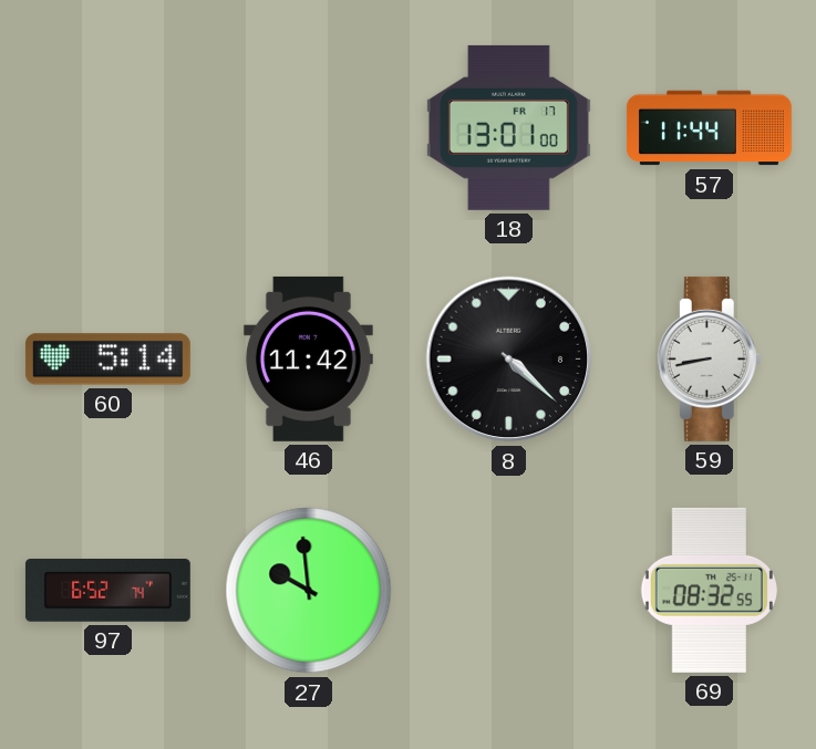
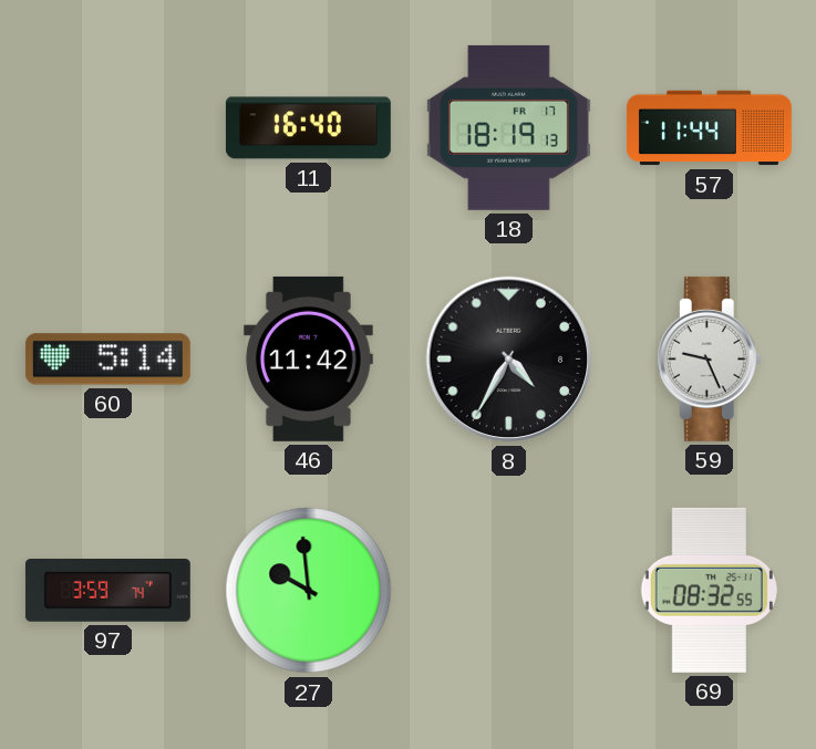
11: none -> 16:40
18: 13:01 -> 18:19
8: 4:22 -> 4:35
59: 8:43 -> 9:26
97: 6:52 -> 3:59
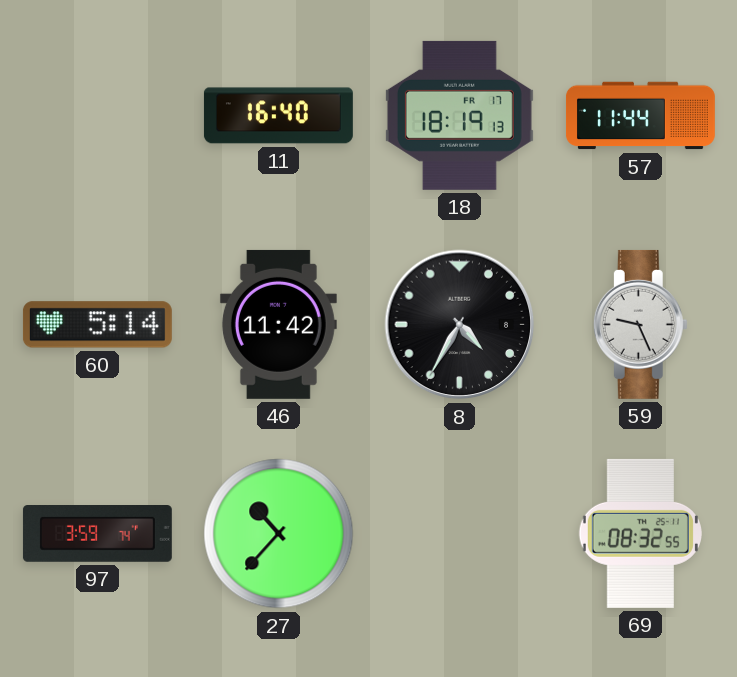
27: 9:59 -> 10:37
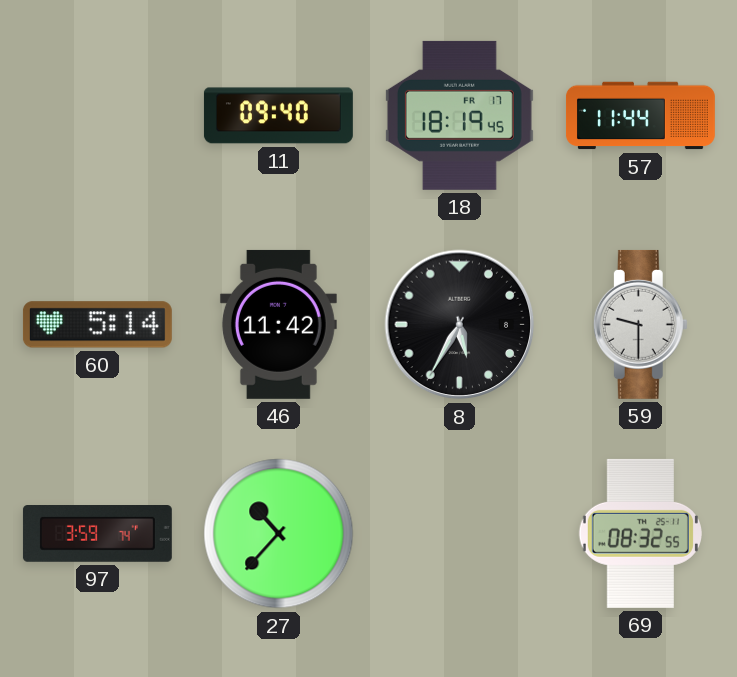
11: 16:40 -> 09:40
18: 18:19:13 -> 18:19:45
8: 4:35 -> 5:35
59: 9:26 -> 9:30
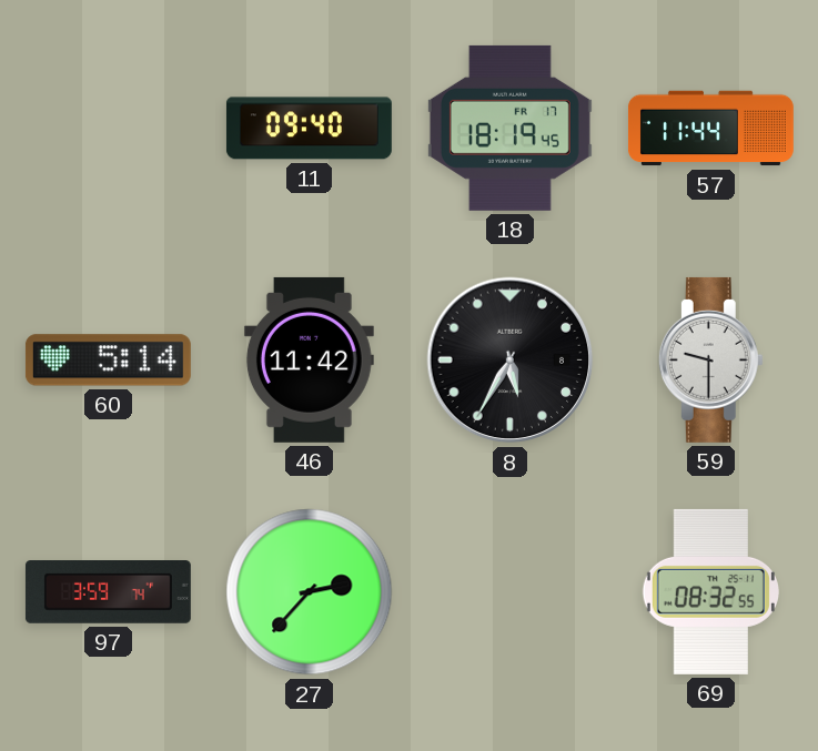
27: 10:37 -> 2:37
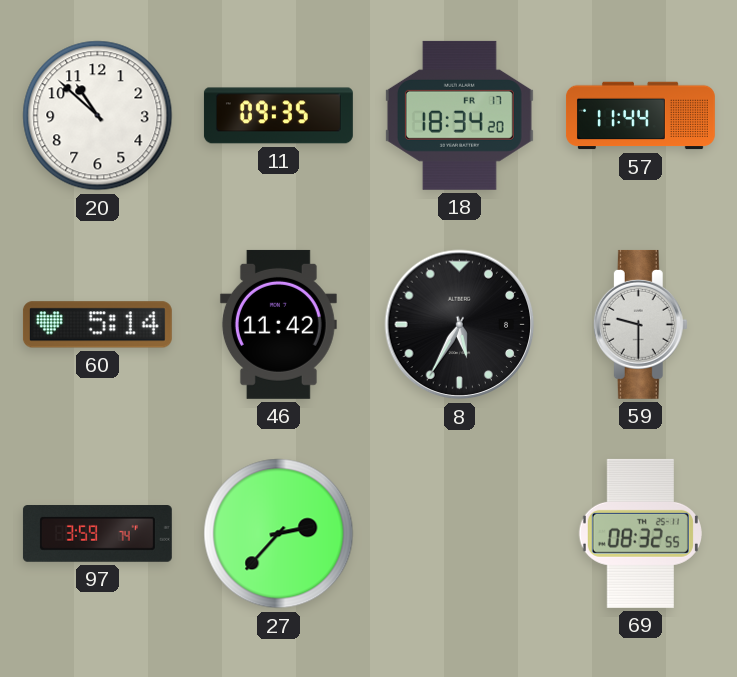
20: none -> 10:52
11: 09:40 -> 09:35
18: 18:19 -> 18:34
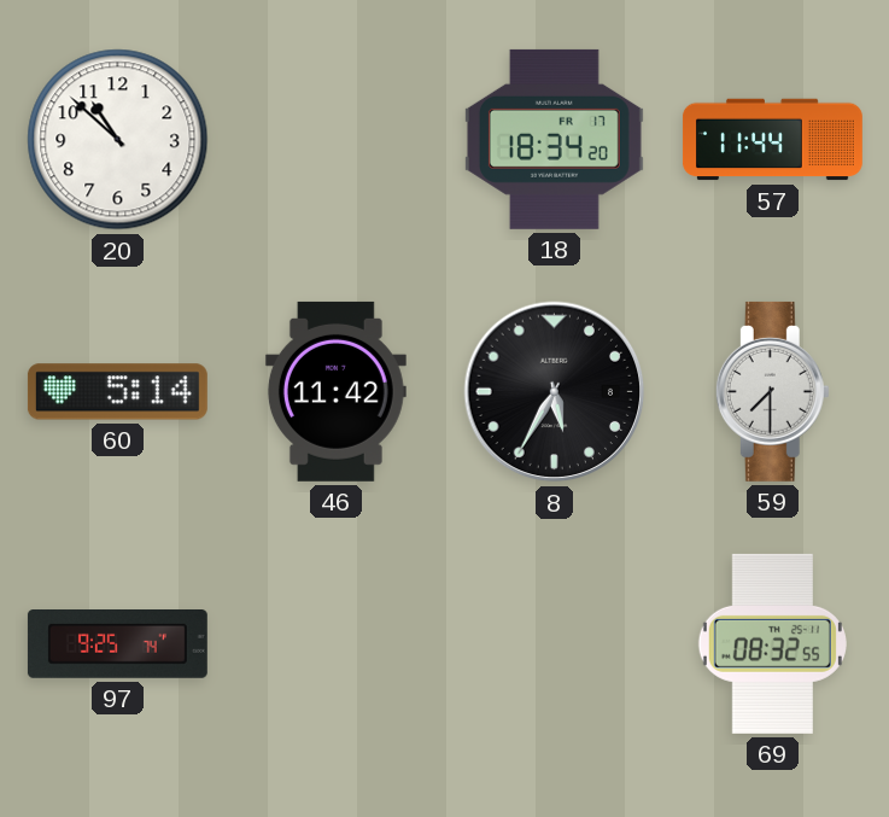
11: 09:35 -> none
59: 9:30 -> 7:30
97: 3:59 -> 9:25
27: 2:37 -> none
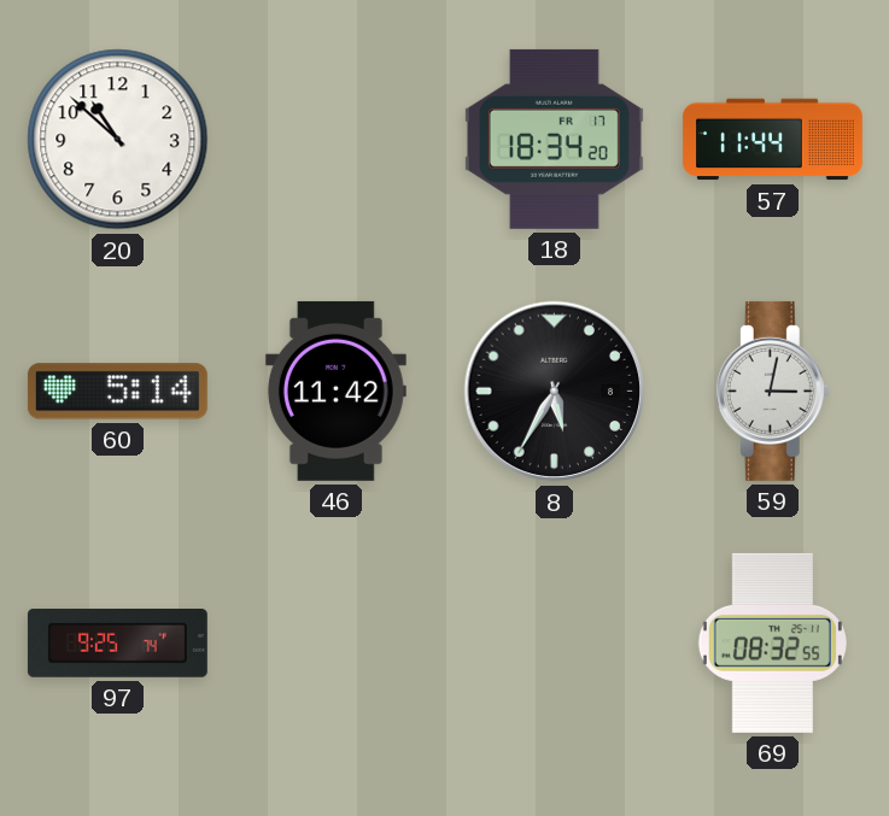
59: 7:30 -> 3:02
